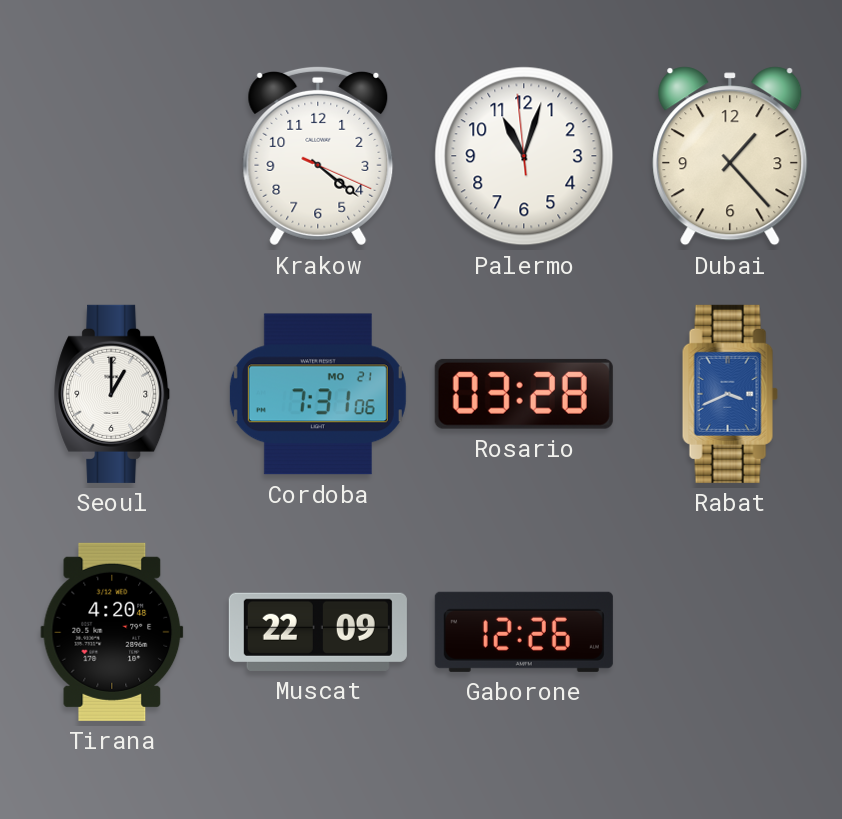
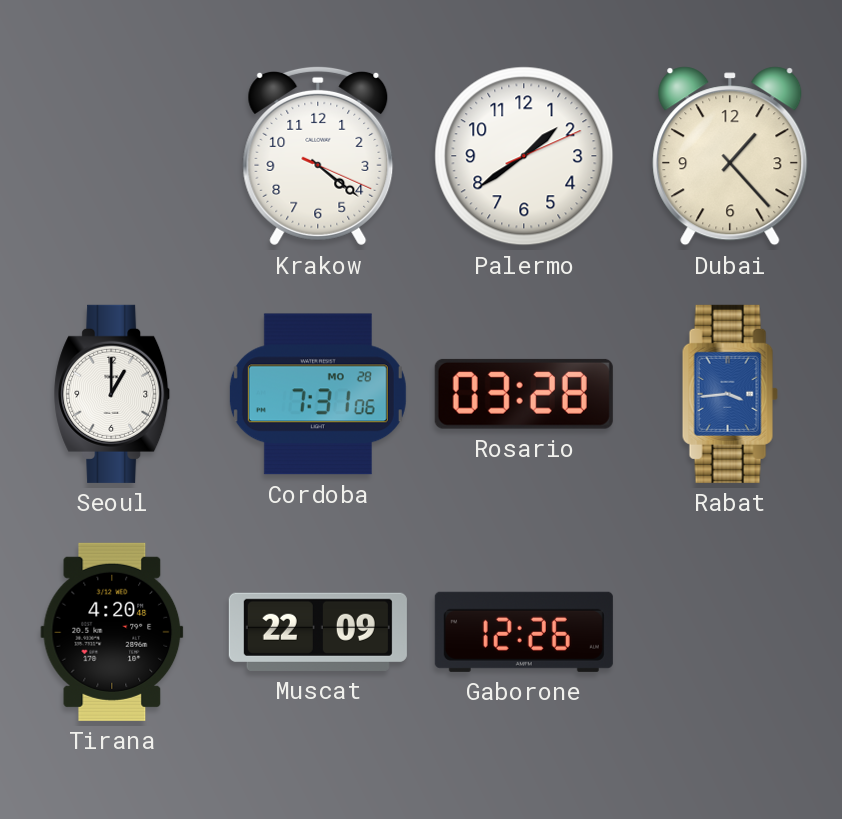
Palermo: 11:02 -> 1:39
Cordoba date: MO 21 -> MO 28
Rabat: 3:41 -> 3:44
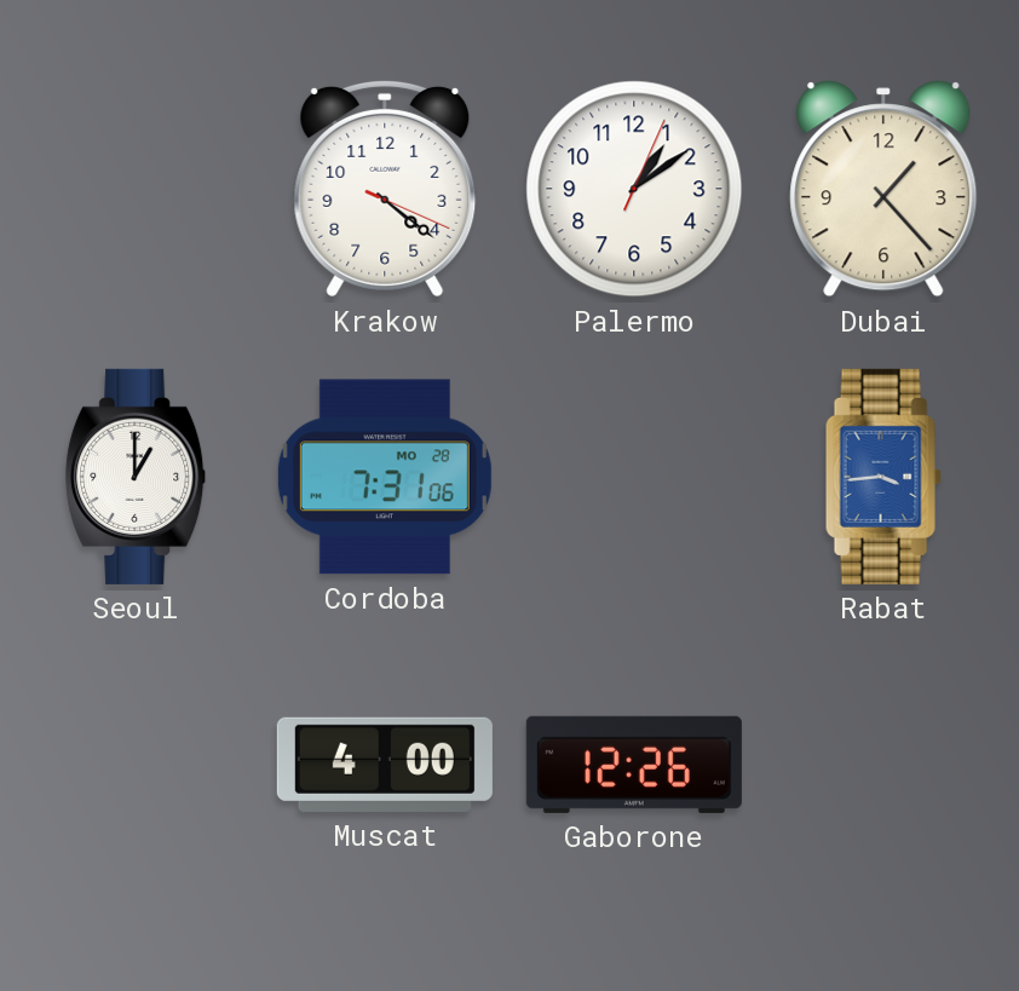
Palermo: 1:39 -> 1:09
Rosario: 03:28 -> none
Tirana: 4:20 -> none
Muscat: 22:09 -> 4:00
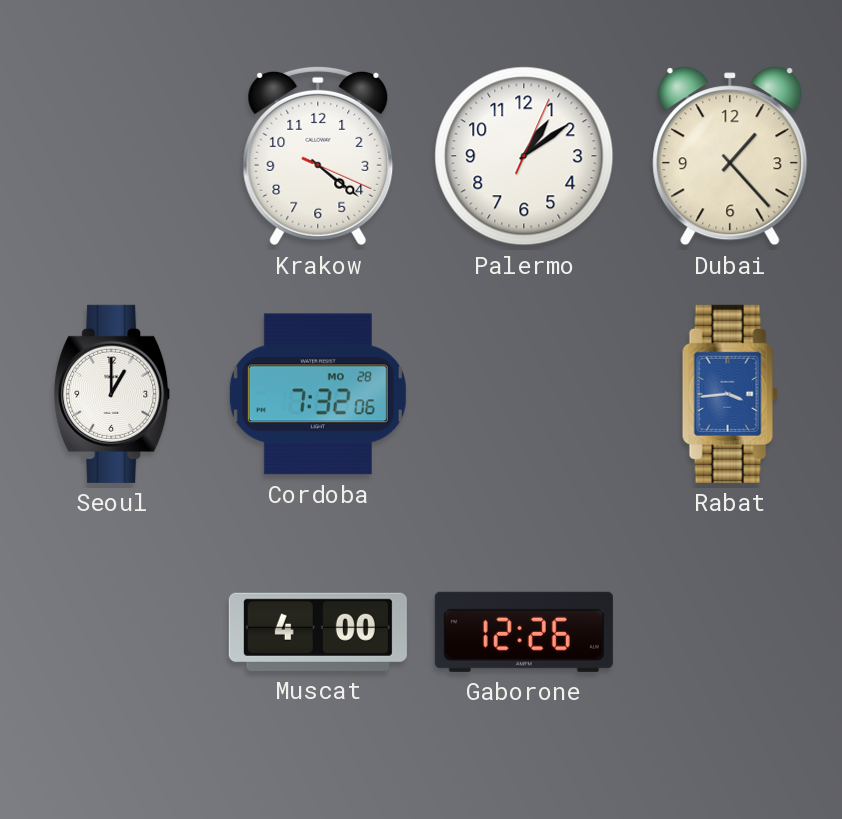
Cordoba: 7:31 -> 7:32
